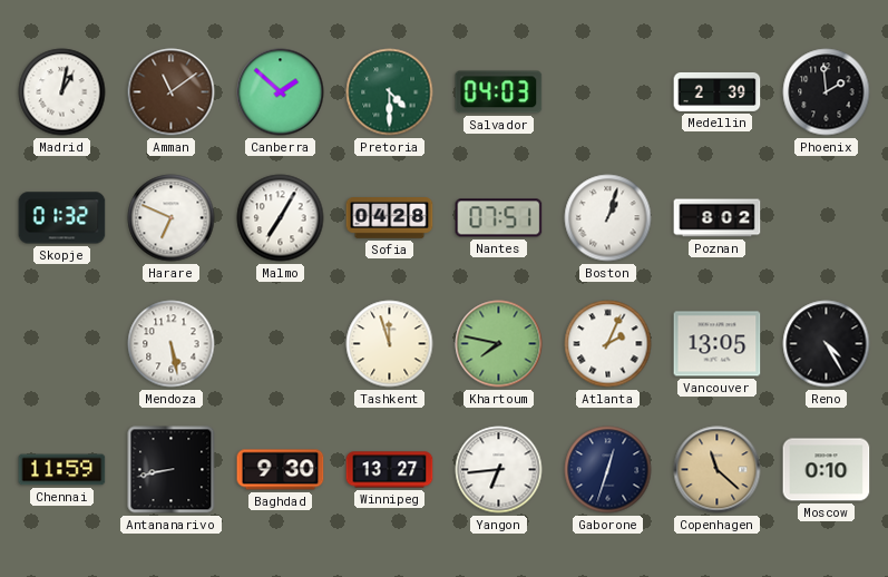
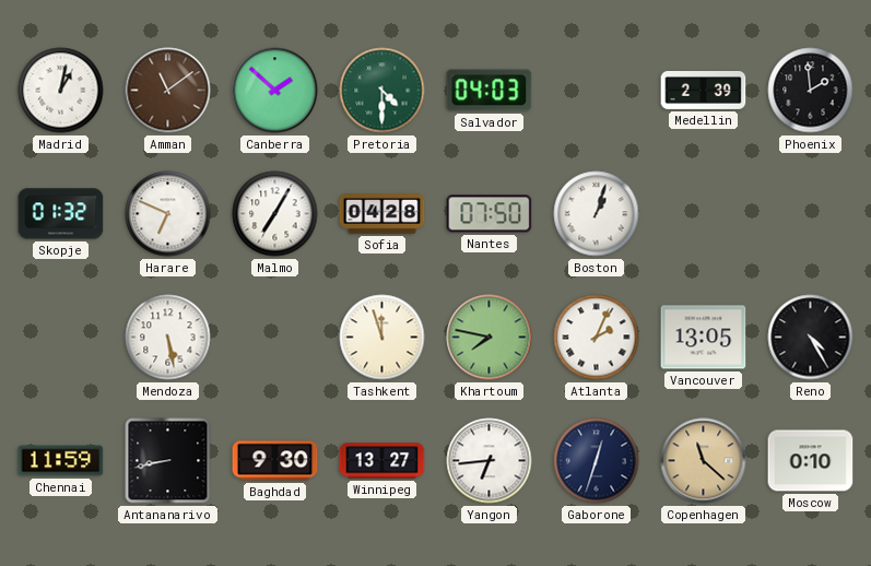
Nantes: 07:51 -> 07:50
Poznan: 8:02 -> none
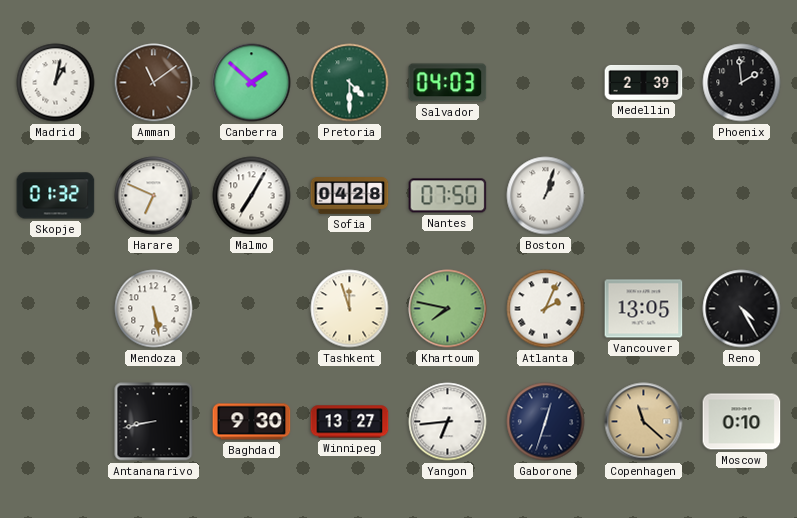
Chennai: 11:59 -> none
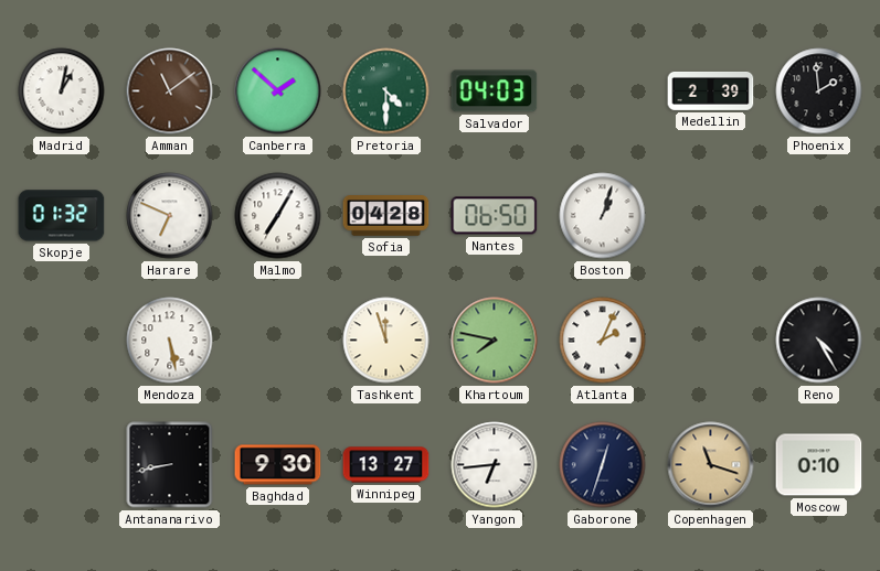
Nantes: 07:50 -> 06:50
Vancouver: 13:05 -> none
Copenhagen: 11:22 -> 11:18
